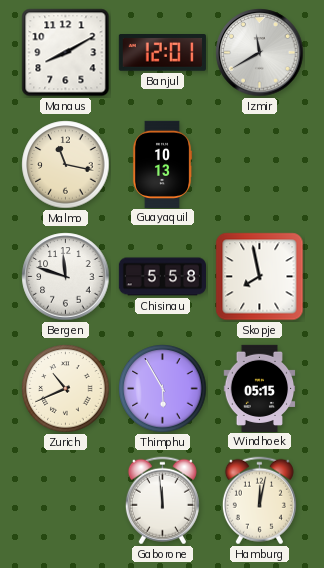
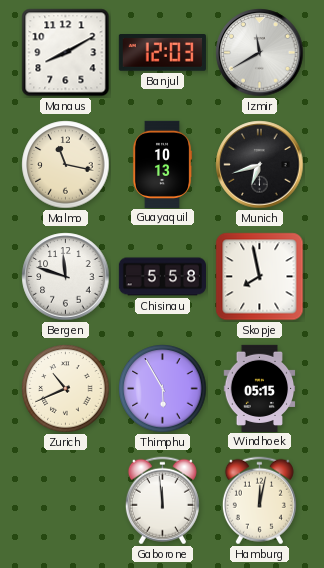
Banjul: 12:01 -> 12:03
Munich: none -> 6:42
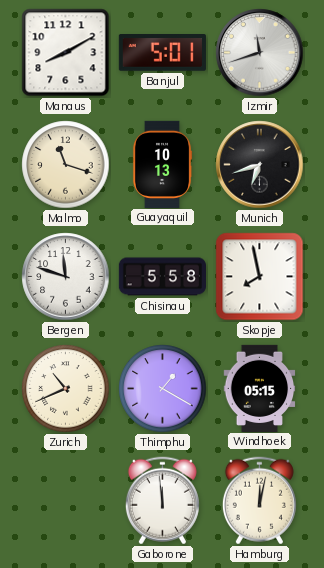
Banjul: 12:03 -> 5:01
Izmir: 11:40 -> 11:42
Malmo: 11:17 -> 11:18
Thimphu: 5:55 -> 1:20
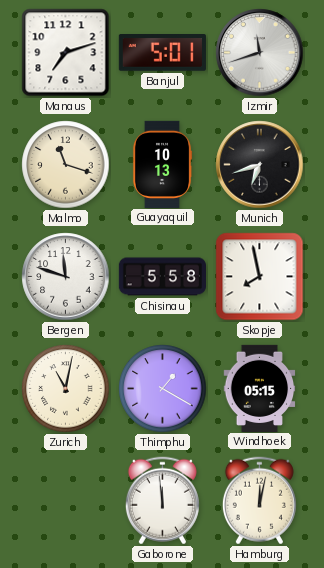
Manaus: 8:10 -> 7:12
Zurich: 10:41 -> 11:02
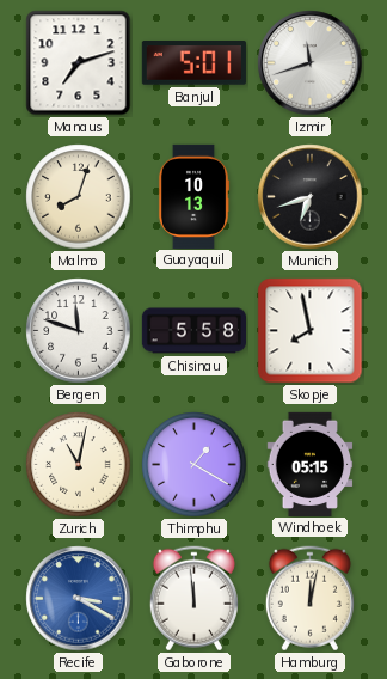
Malmo: 11:18 -> 8:03
Recife: none -> 3:20
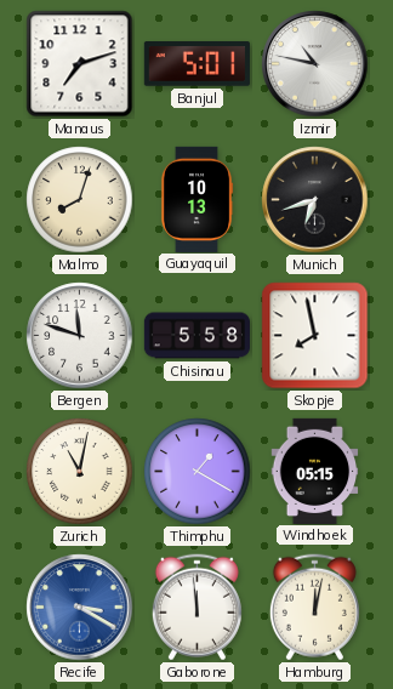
Izmir: 11:42 -> 10:47
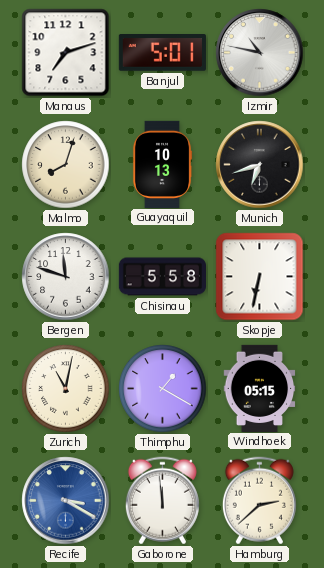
Skopje: 7:58 -> 6:32
Hamburg: 12:02 -> 2:38
